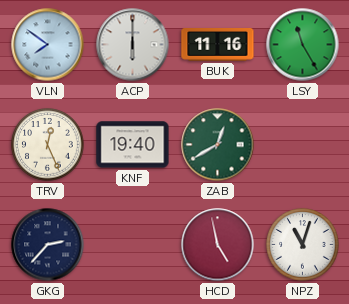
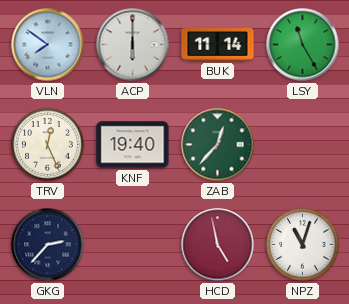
BUK: 11:16 -> 11:14
ZAB: 12:40 -> 12:37
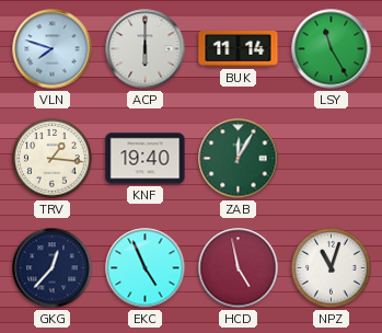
VLN: 7:51 -> 7:48
TRV: 12:26 -> 1:16
ZAB: 12:37 -> 12:05
GKG: 2:37 -> 12:37
EKC: none -> 4:56
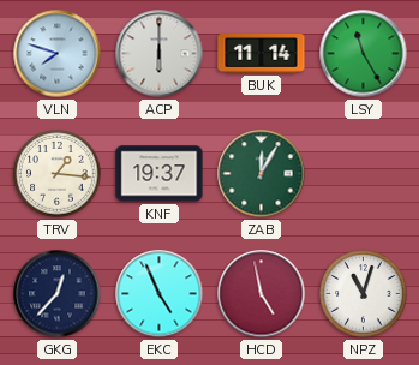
KNF: 19:40 -> 19:37
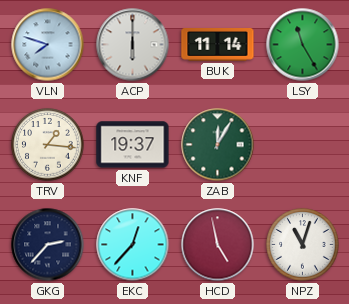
GKG: 12:37 -> 2:37
EKC: 4:56 -> 12:37
